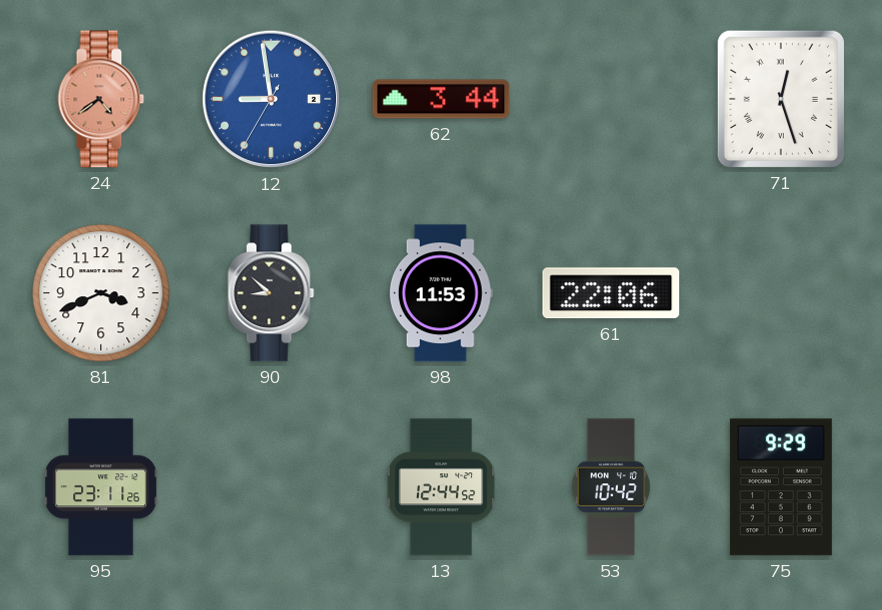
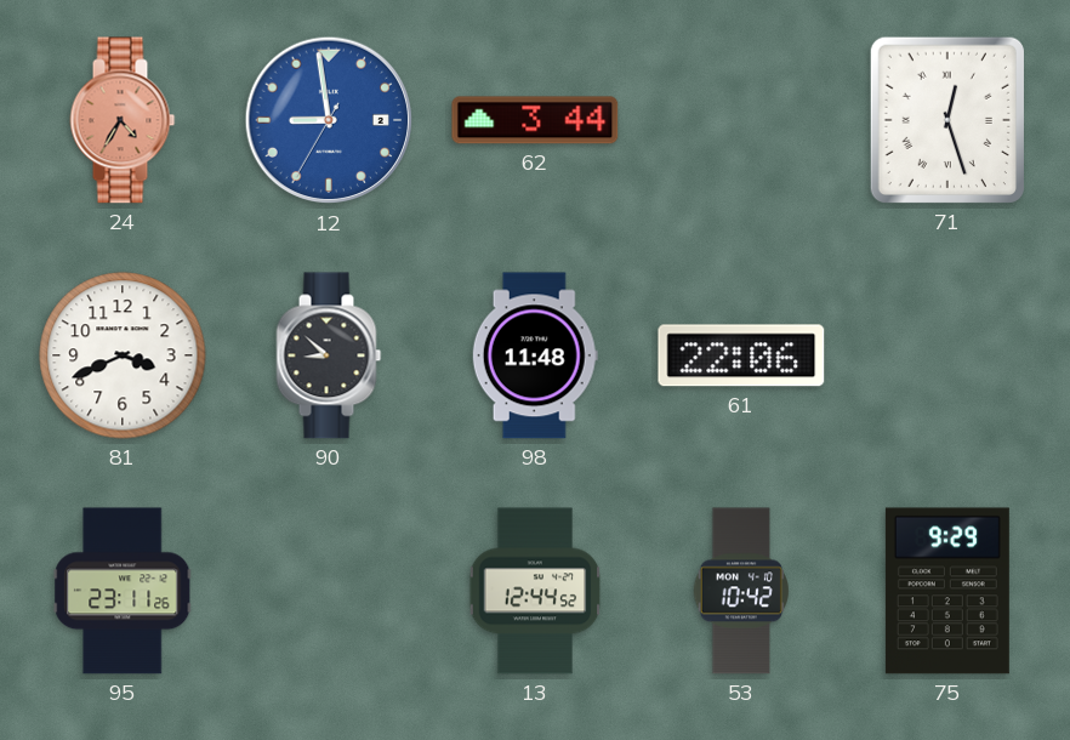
24: 4:39 -> 4:35
98: 11:53 -> 11:48
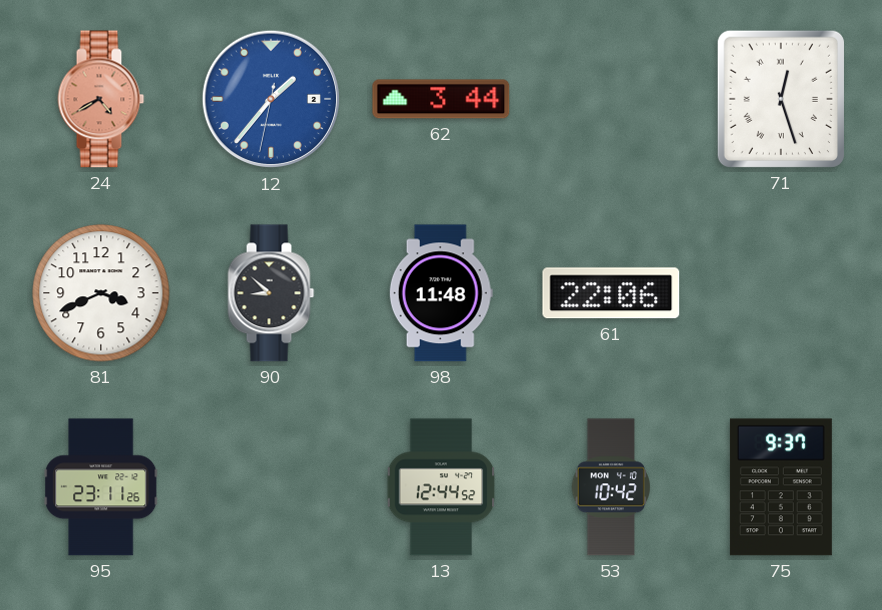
24: 4:35 -> 4:40
12: 8:58 -> 1:36
75: 9:29 -> 9:37
